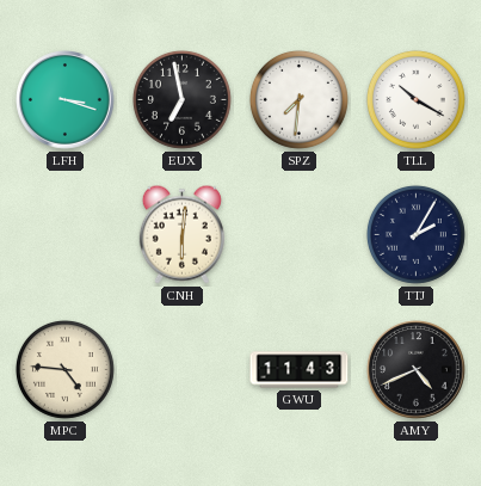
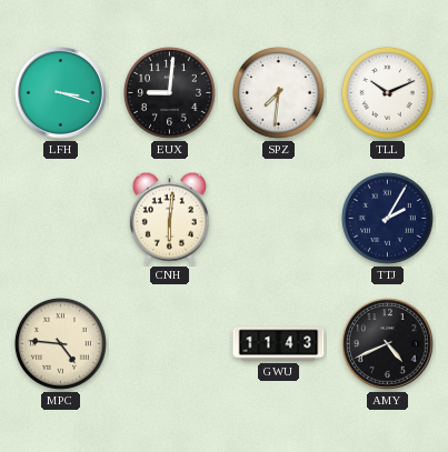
EUX: 6:58 -> 9:01
TLL: 10:20 -> 10:11
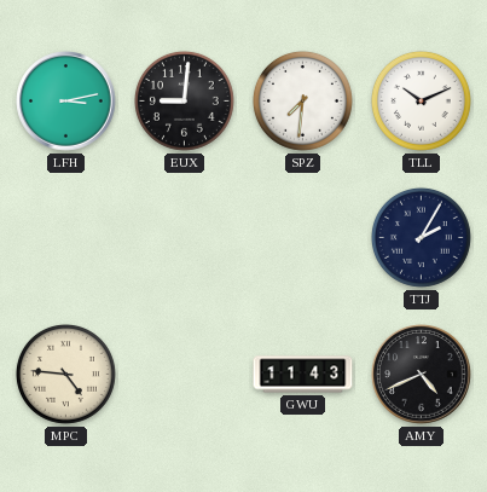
LFH: 3:18 -> 3:13
CNH: 6:01 -> none
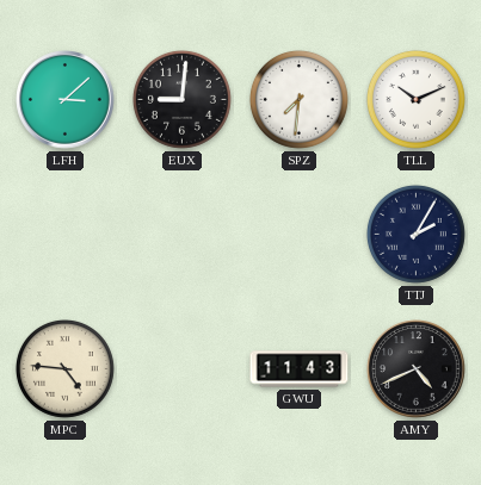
LFH: 3:13 -> 3:08
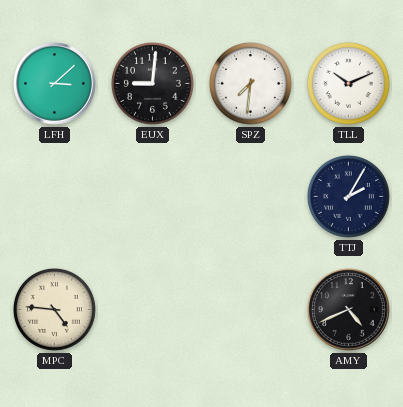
GWU: 11:43 -> none
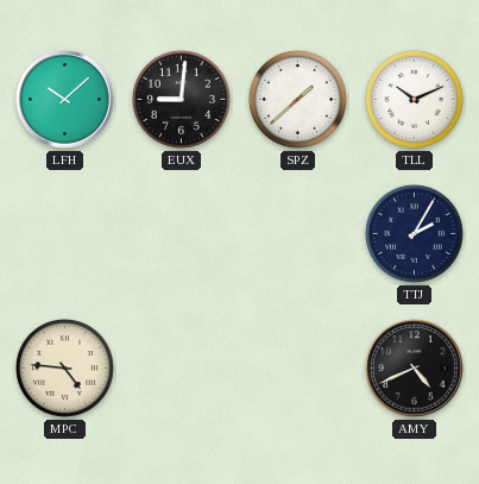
LFH: 3:08 -> 10:08
SPZ: 7:31 -> 1:38
